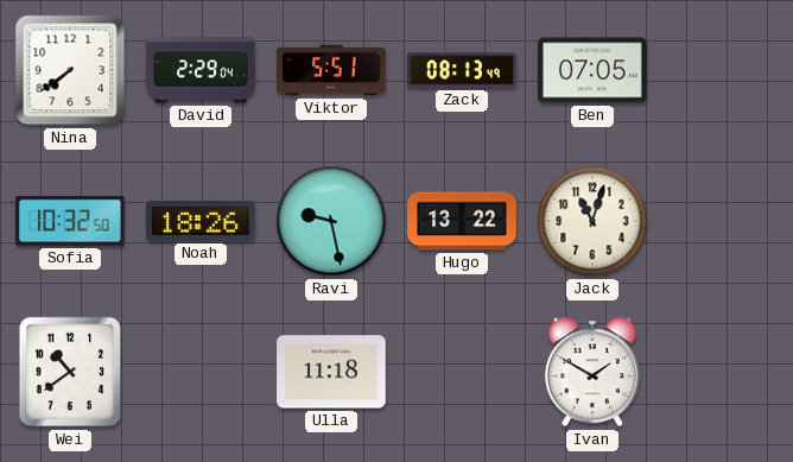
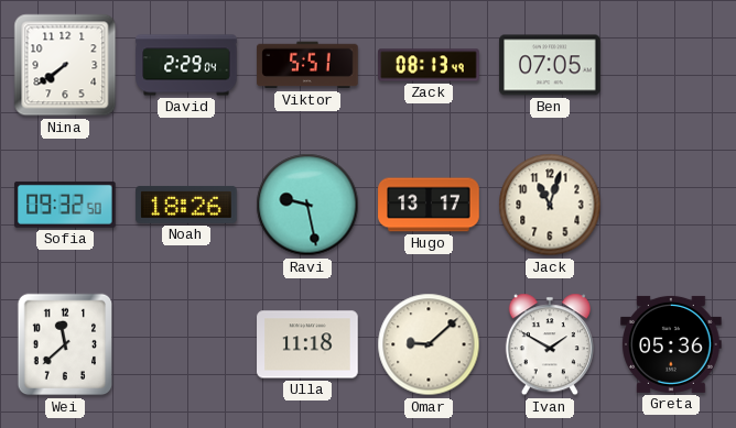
Sofia: 10:32 -> 09:32
Hugo: 13:22 -> 13:17
Wei: 10:39 -> 11:38
Omar: none -> 9:08
Greta: none -> 05:36
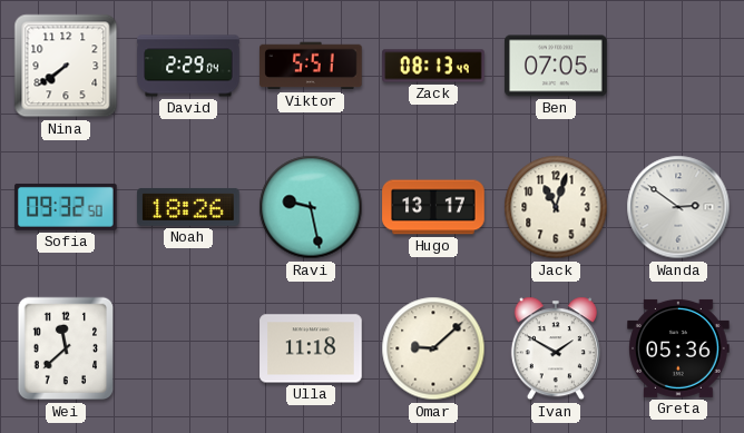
Wanda: none -> 2:51
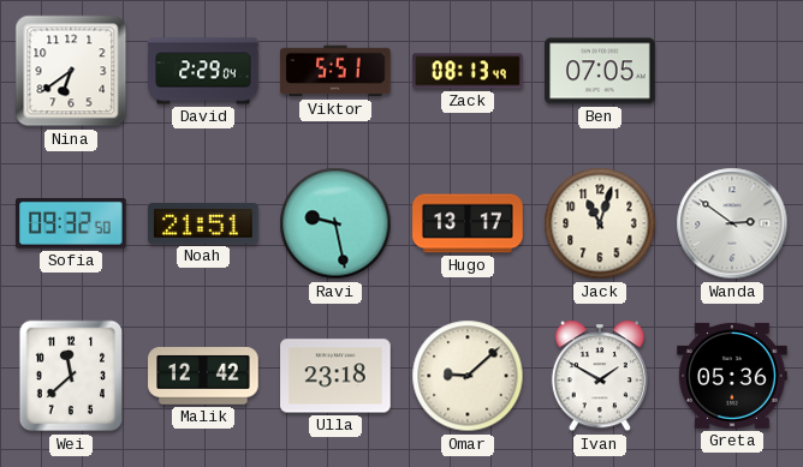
Nina: 7:39 -> 6:39
Noah: 18:26 -> 21:51
Malik: none -> 12:42
Ulla: 11:18 -> 23:18
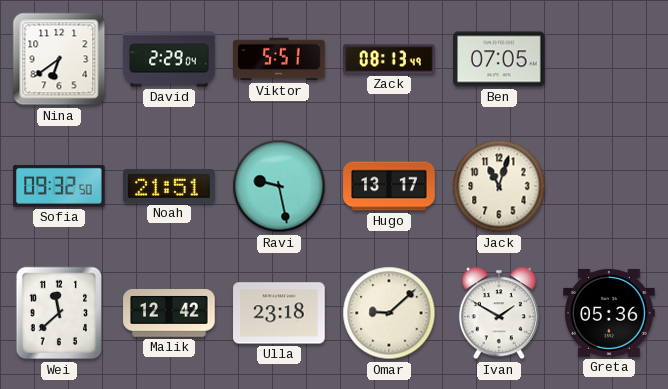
Wanda: 2:51 -> none
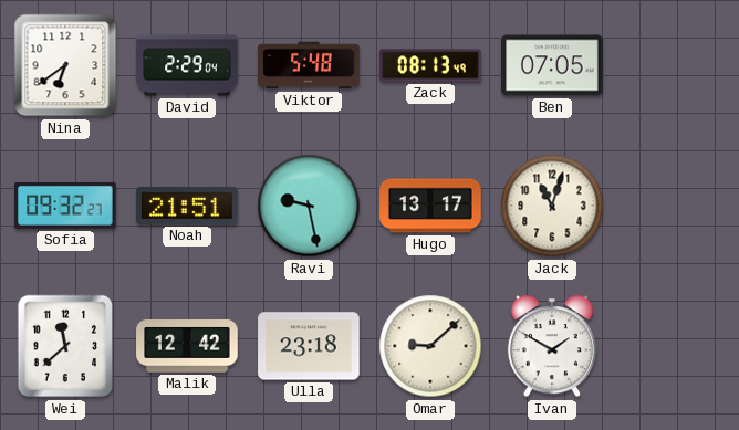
Viktor: 5:51 -> 5:48
Sofia: 09:32:50 -> 09:32:27
Greta: 05:36 -> none
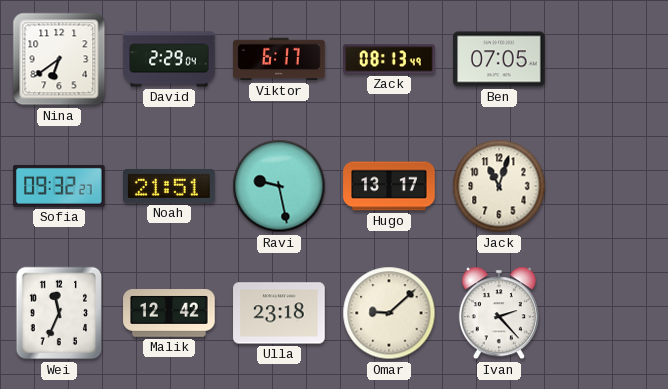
Viktor: 5:48 -> 6:17
Wei: 11:38 -> 11:34
Ivan: 1:50 -> 2:23
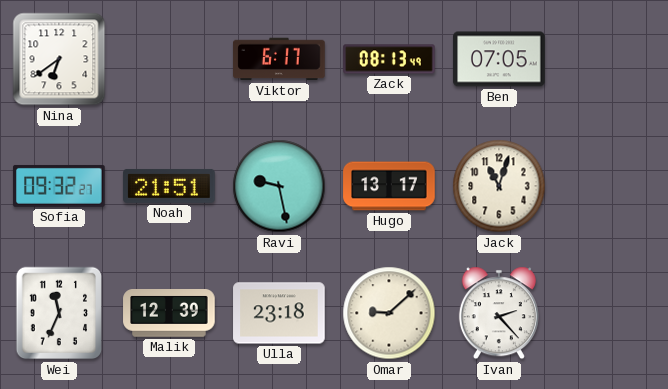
David: 2:29 -> none
Malik: 12:42 -> 12:39
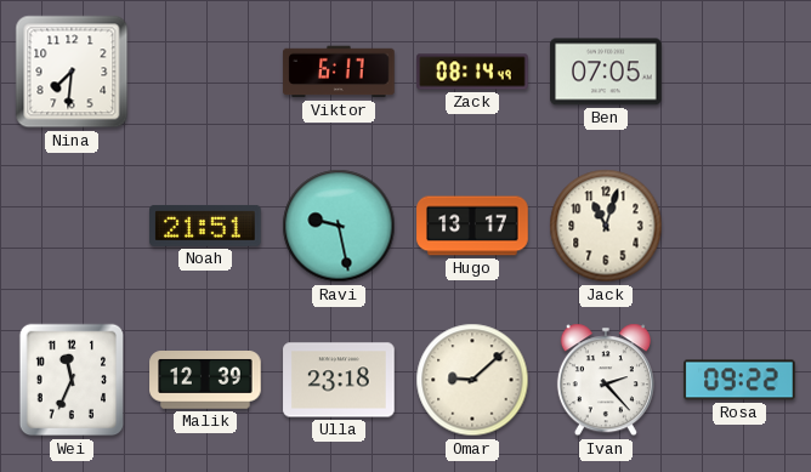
Nina: 6:39 -> 7:31
Zack: 08:13 -> 08:14
Sofia: 09:32 -> none
Rosa: none -> 09:22
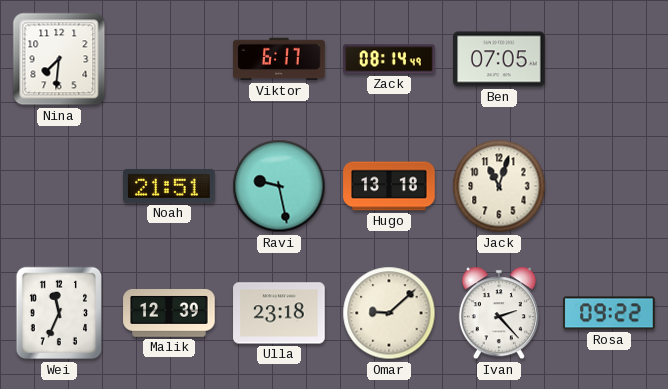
Hugo: 13:17 -> 13:18
